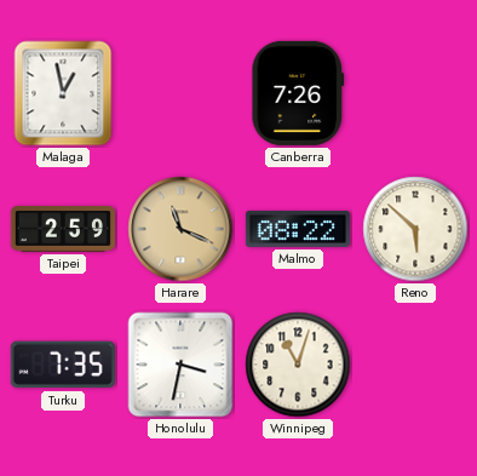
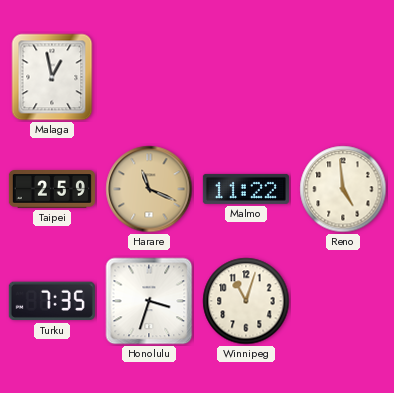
Canberra: 7:26 -> none
Malmo: 08:22 -> 11:22
Reno: 5:52 -> 4:59
Honolulu: 3:32 -> 3:33
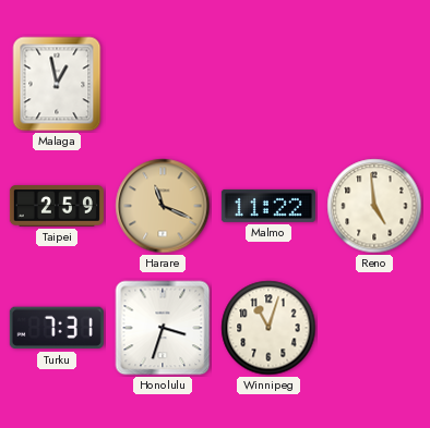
Turku: 7:35 -> 7:31
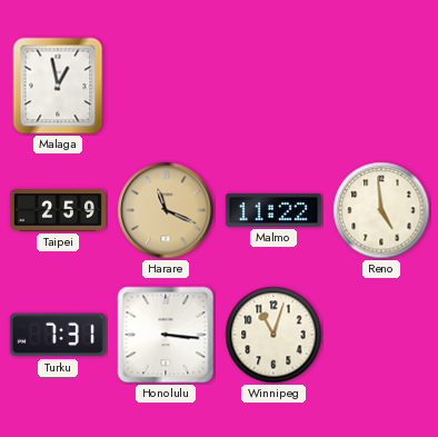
Honolulu: 3:33 -> 3:16
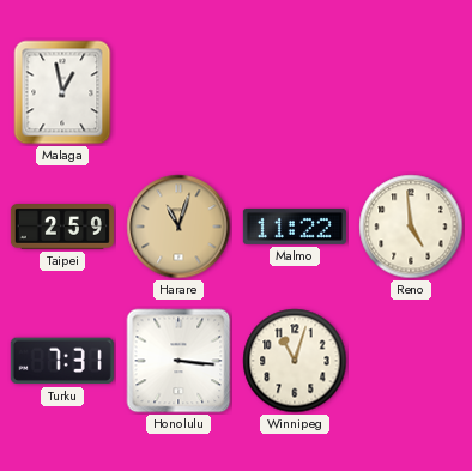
Harare: 11:19 -> 11:03
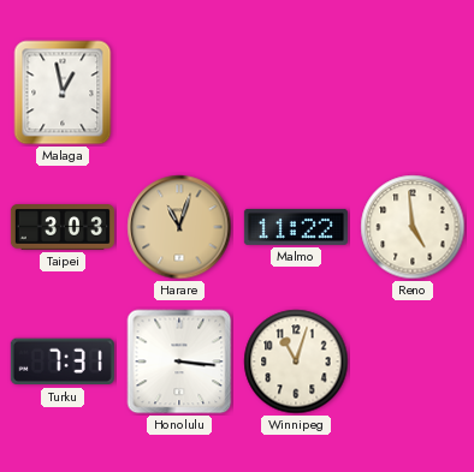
Taipei: 2:59 -> 3:03
